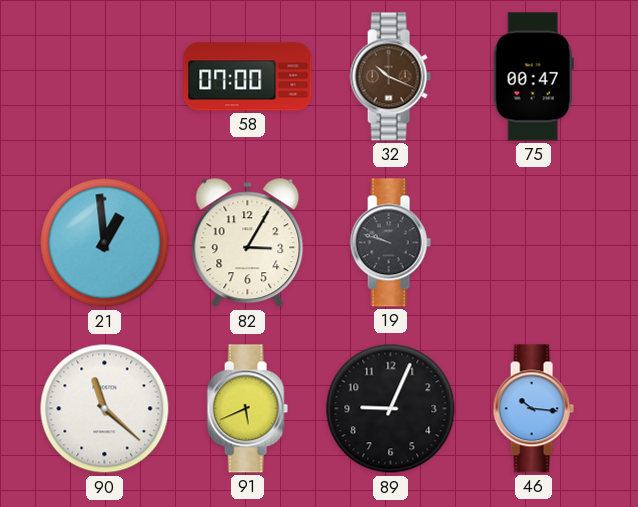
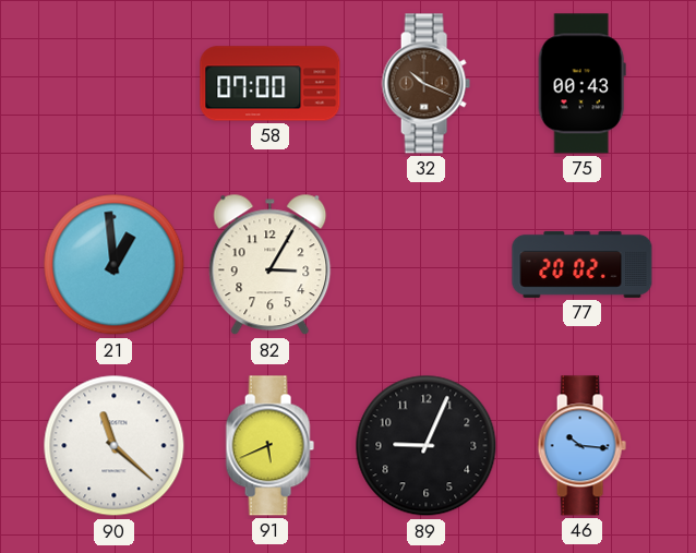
75: 00:47 -> 00:43
19: 9:48 -> none
77: none -> 20:02
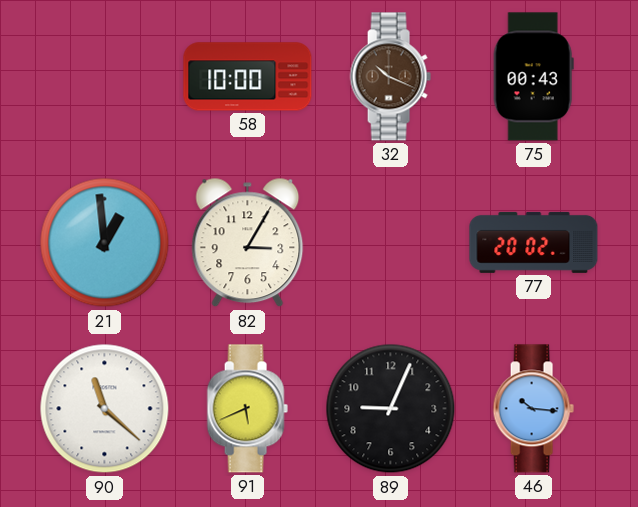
58: 07:00 -> 10:00
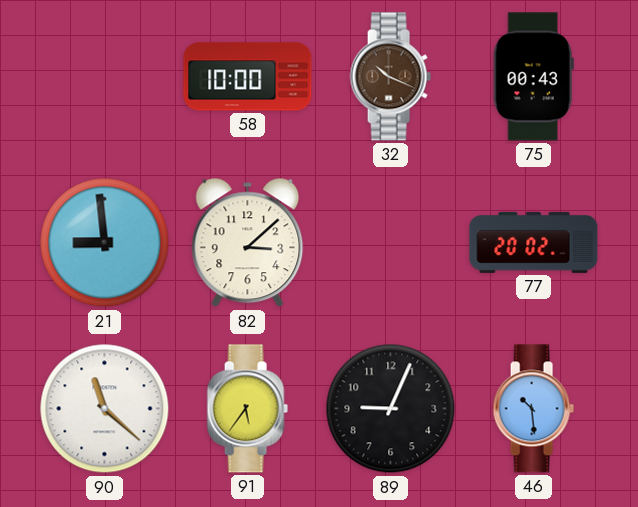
21: 12:59 -> 8:59
82: 3:05 -> 3:08
91: 5:41 -> 5:36
46: 10:16 -> 10:29
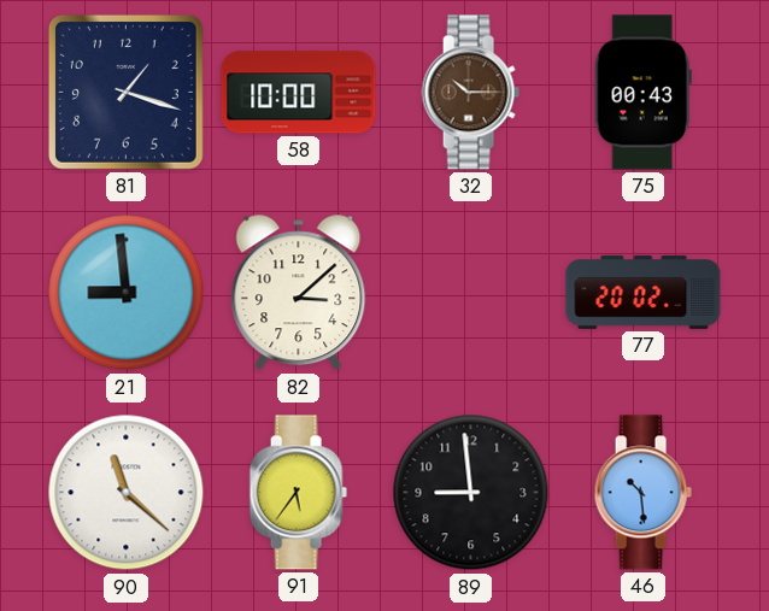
81: none -> 1:18
32: 10:19 -> 10:15
89: 9:04 -> 8:59
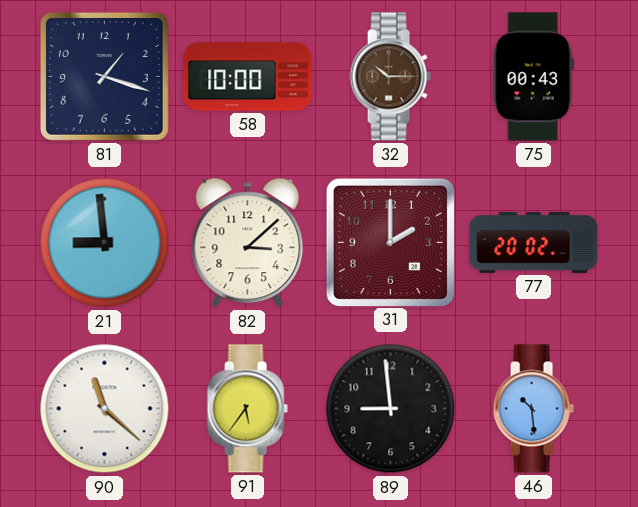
31: none -> 2:00
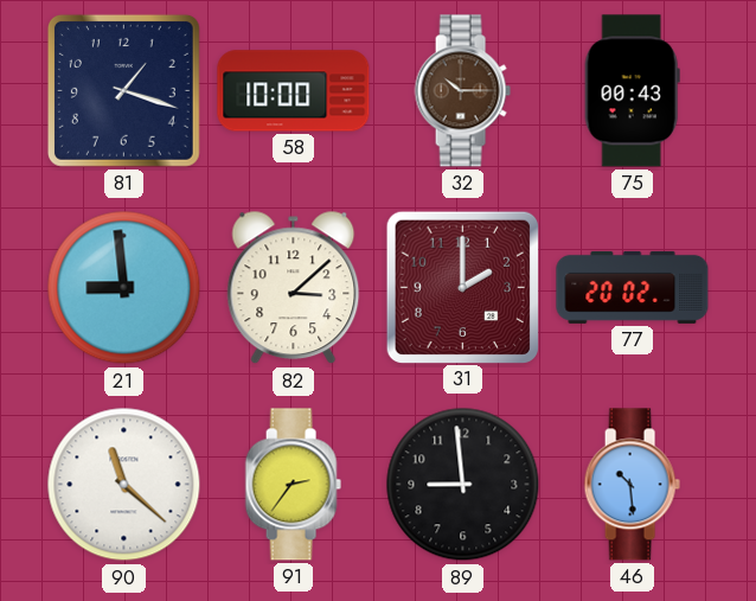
91: 5:36 -> 2:36
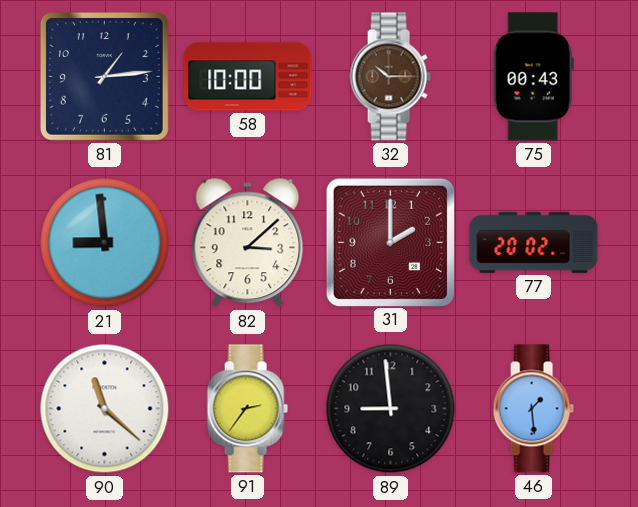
81: 1:18 -> 1:14
46: 10:29 -> 1:29
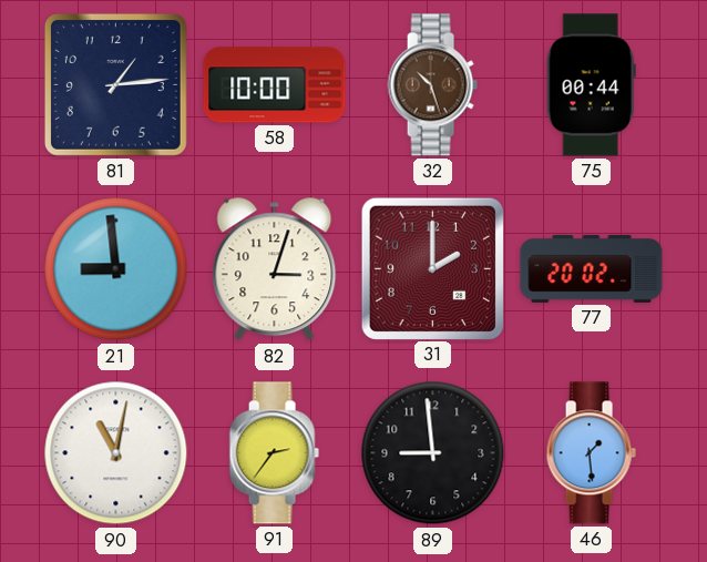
32: 10:15 -> 10:27
75: 00:43 -> 00:44
82: 3:08 -> 3:03
90: 11:22 -> 11:02
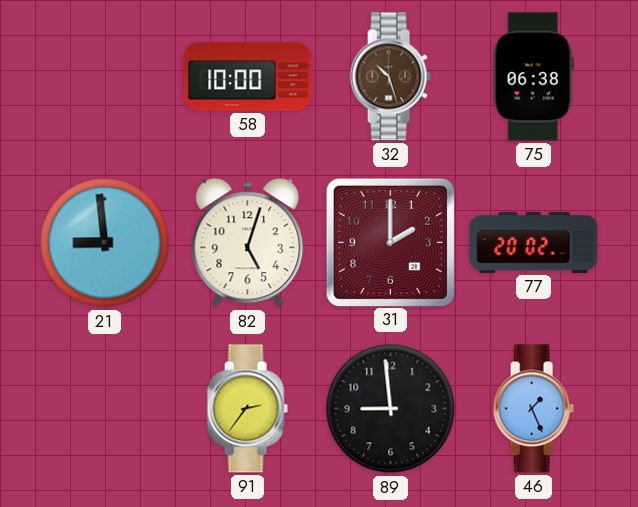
81: 1:14 -> none
75: 00:44 -> 06:38
82: 3:03 -> 5:03
90: 11:02 -> none
46: 1:29 -> 1:26
